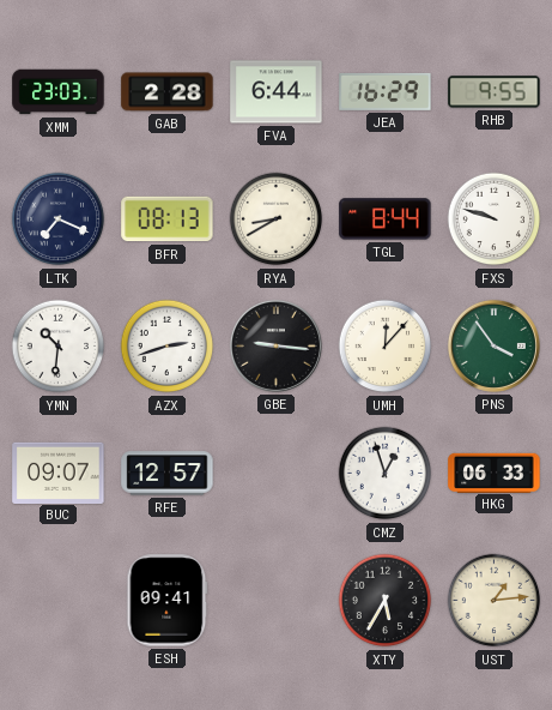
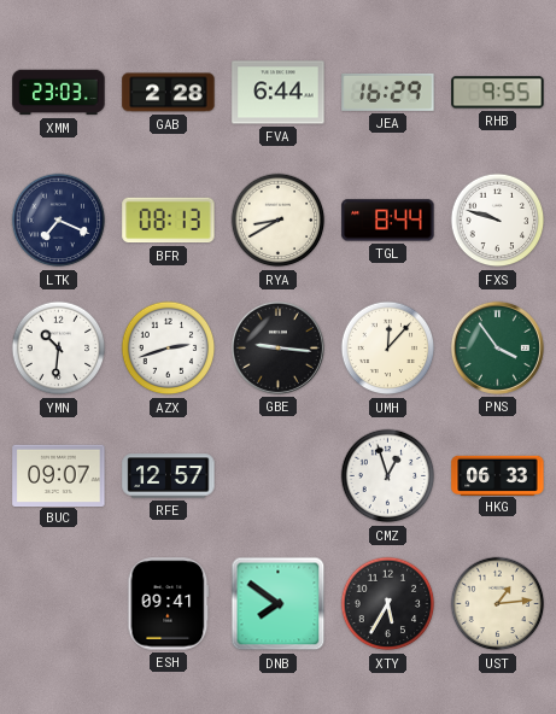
DNB: none -> 7:51
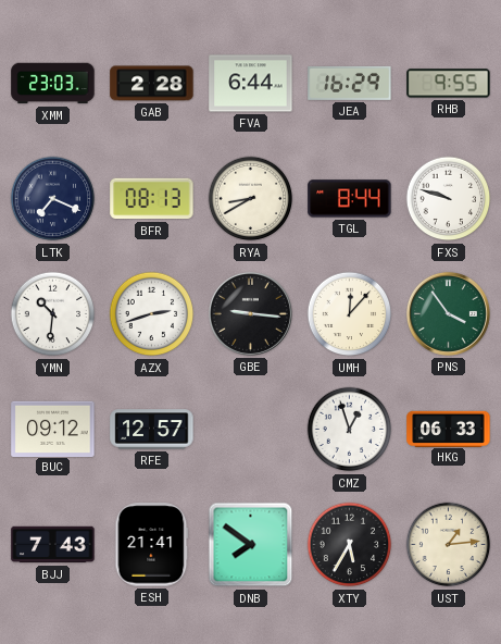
BUC: 09:07 -> 09:12
BJJ: none -> 7:43
ESH: 09:41 -> 21:41
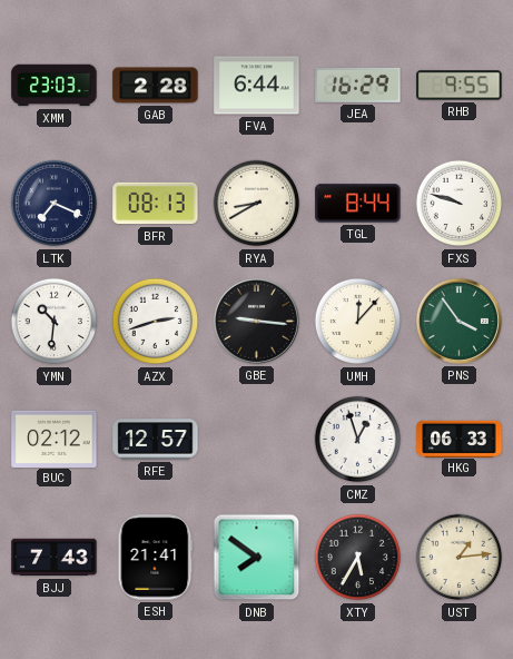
BUC: 09:12 -> 02:12
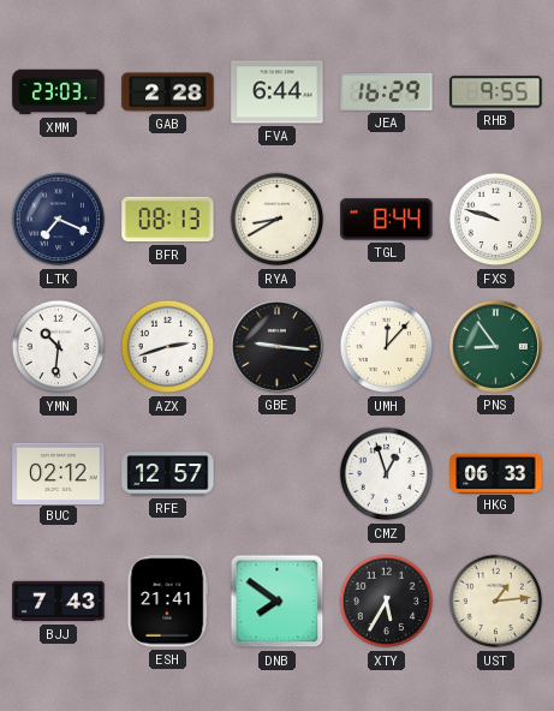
PNS: 3:54 -> 8:54
